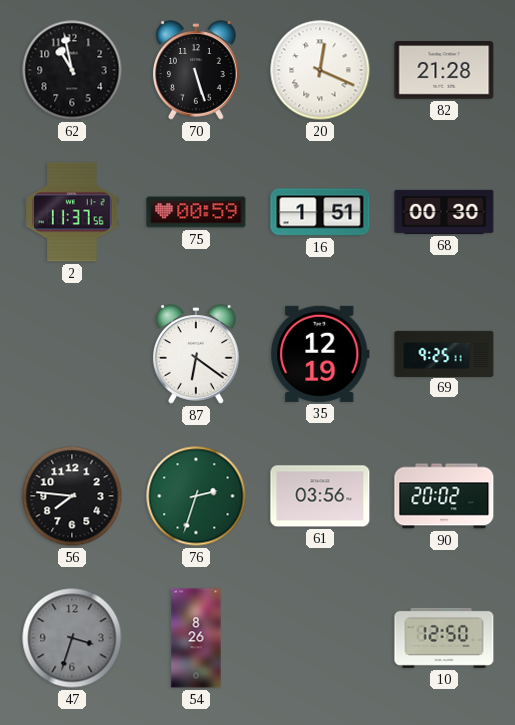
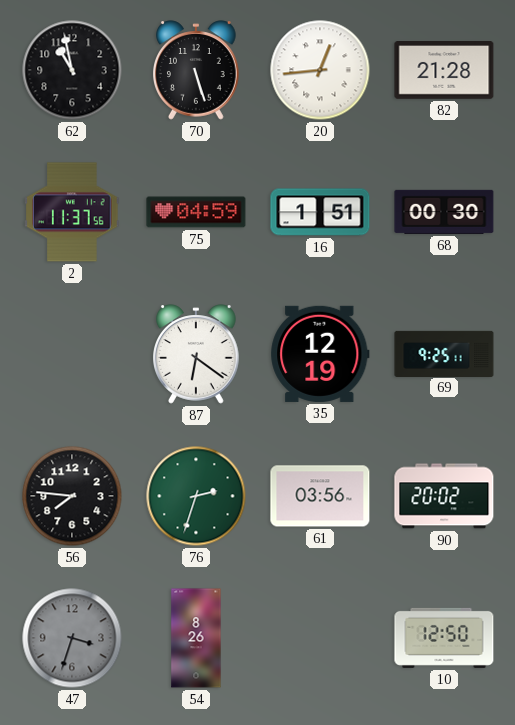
20: 12:19 -> 12:44
75: 00:59 -> 04:59
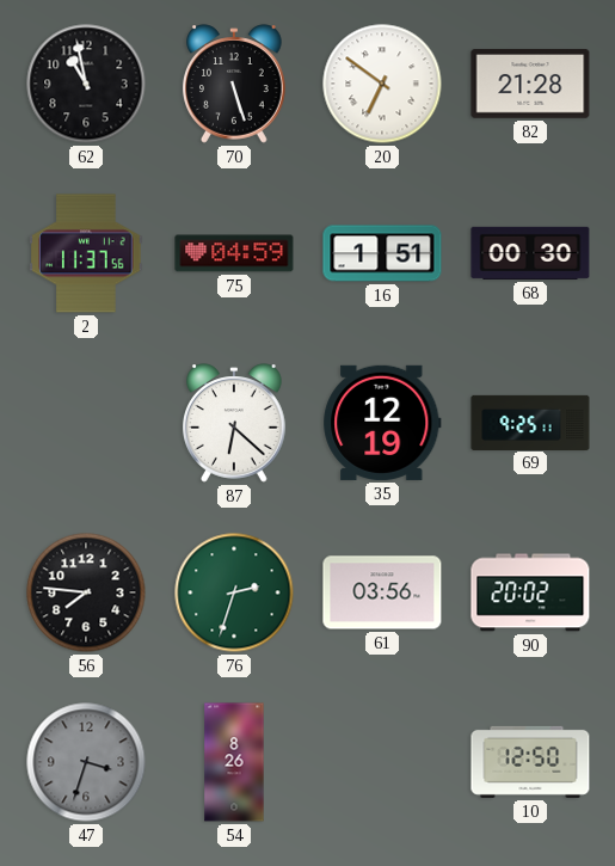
20: 12:44 -> 6:51
87: 6:21 -> 6:22
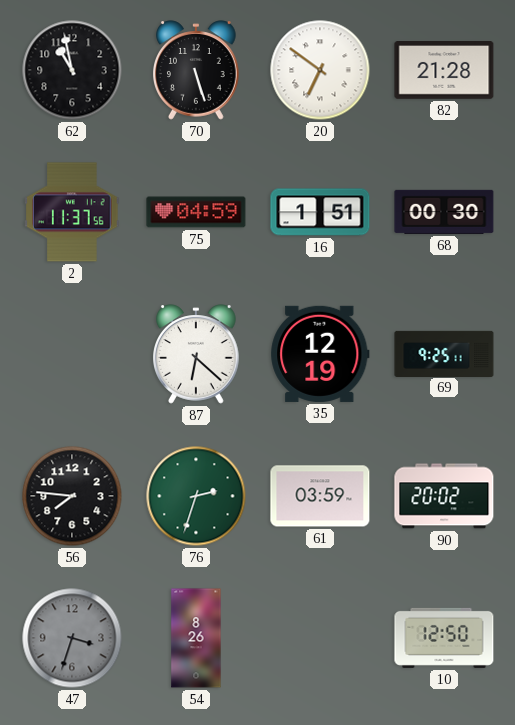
61: 03:56 -> 03:59
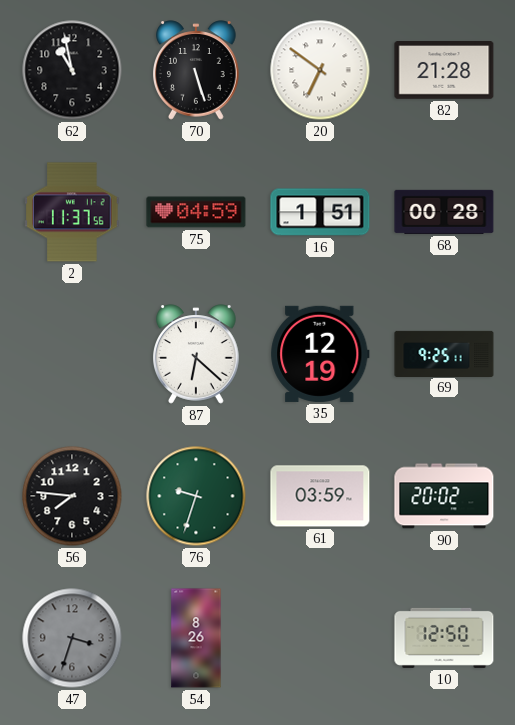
68: 00:30 -> 00:28
76: 2:33 -> 9:33
